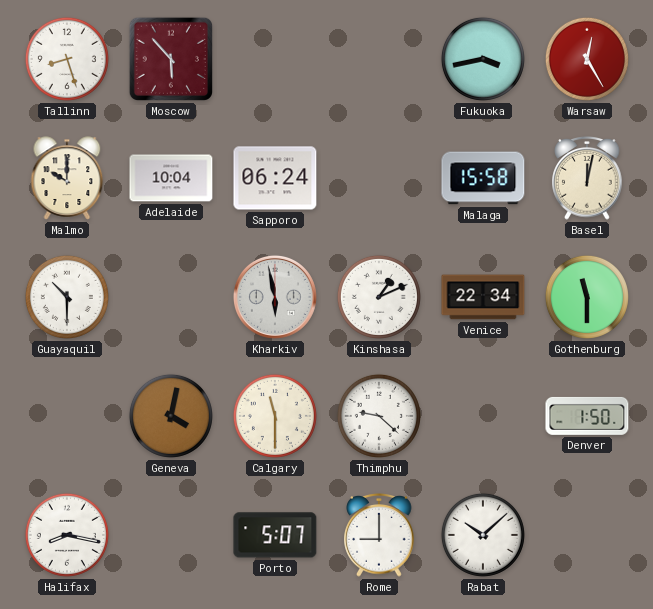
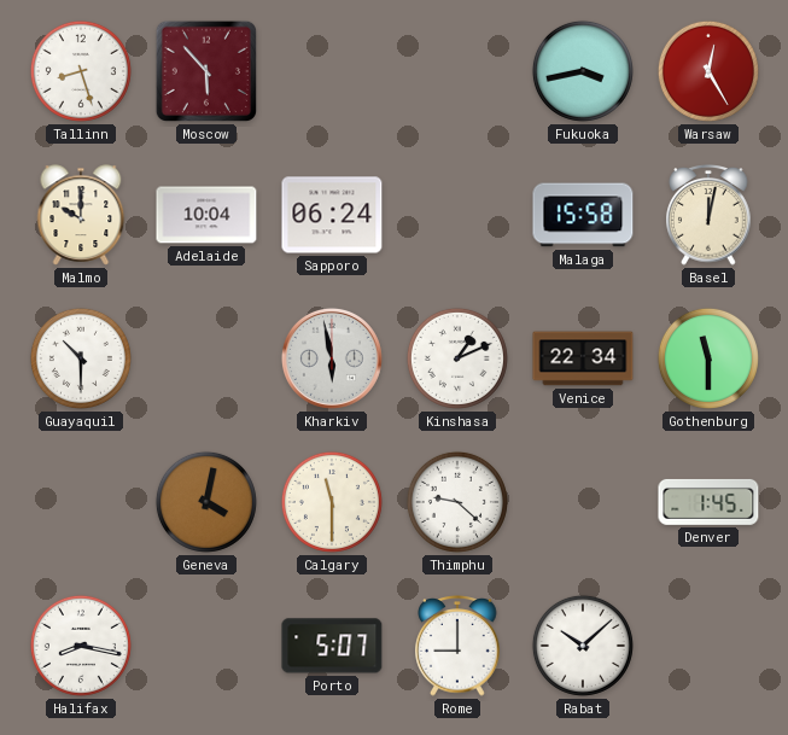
Denver: 1:50 -> 1:45
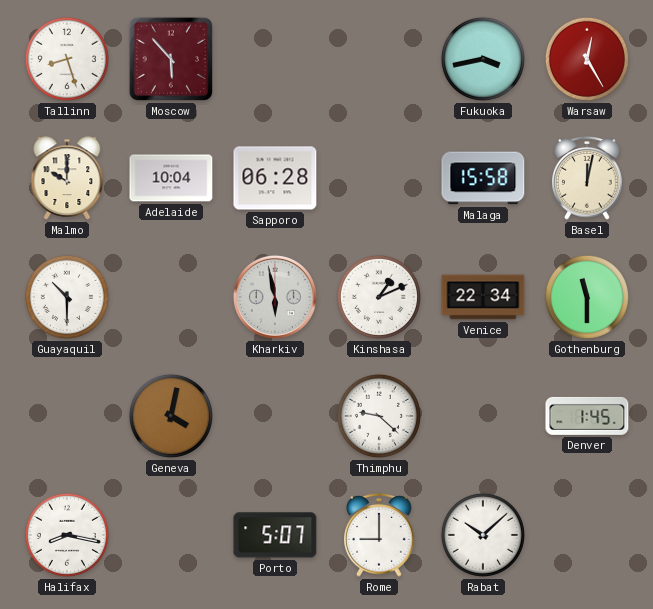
Sapporo: 06:24 -> 06:28
Calgary: 11:30 -> none
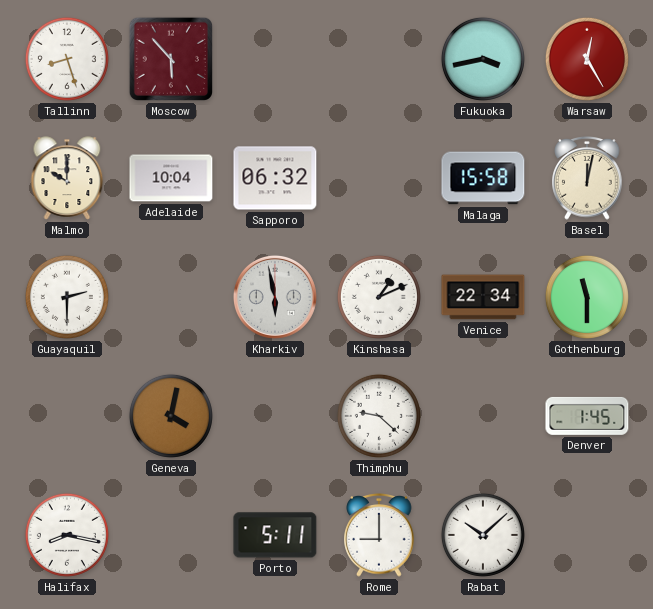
Sapporo: 06:28 -> 06:32
Guayaquil: 10:30 -> 2:30
Porto: 5:07 -> 5:11
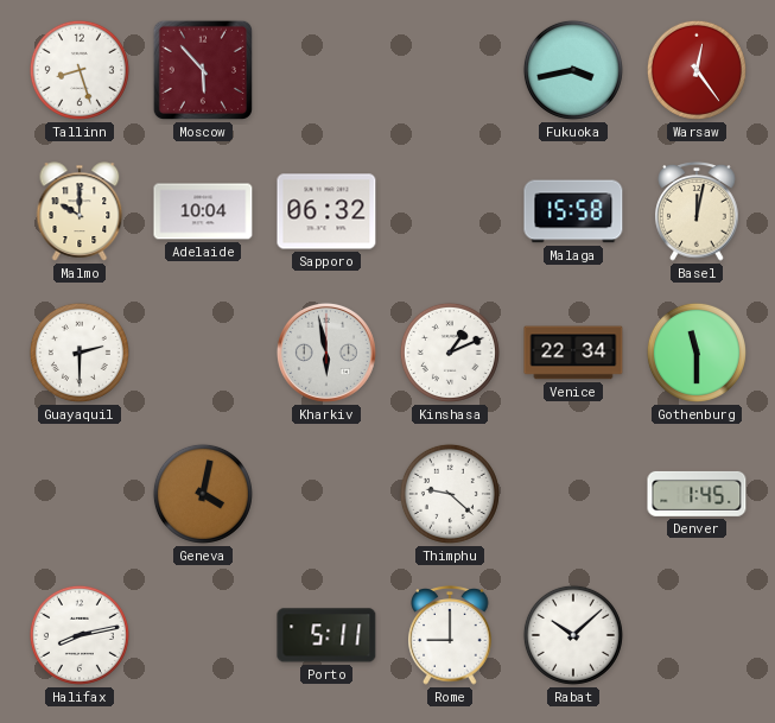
Warsaw: 12:25 -> 12:24
Halifax: 8:17 -> 8:13
